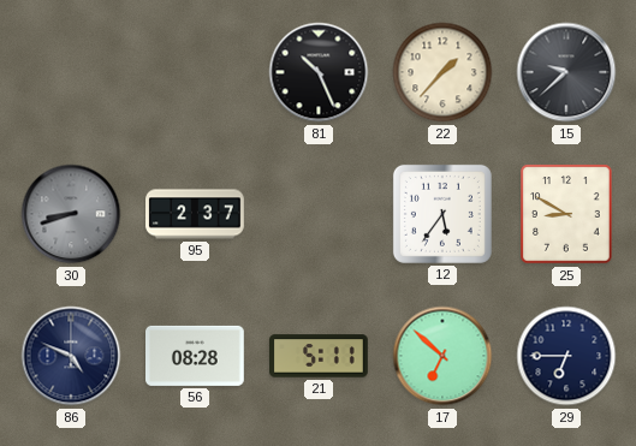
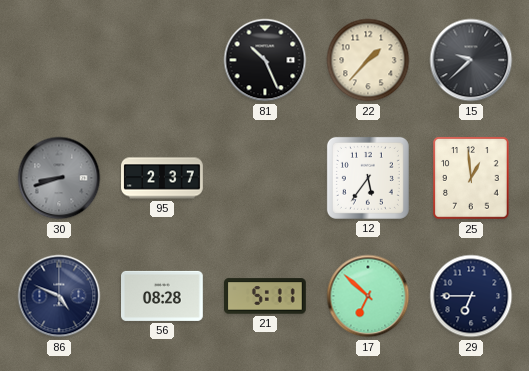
25: 8:50 -> 12:59
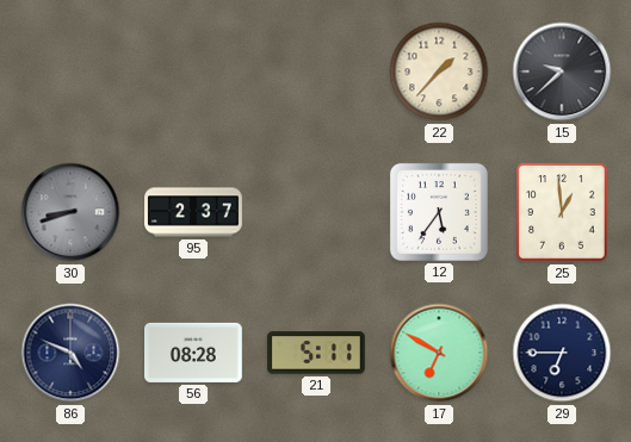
81: 10:26 -> none
17: 6:52 -> 6:50
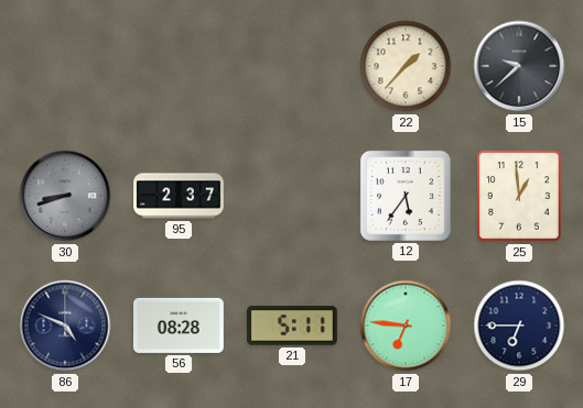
17: 6:50 -> 6:46
